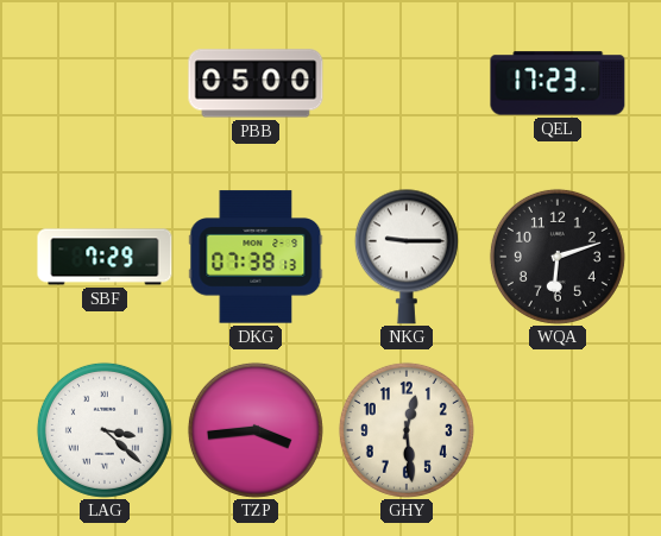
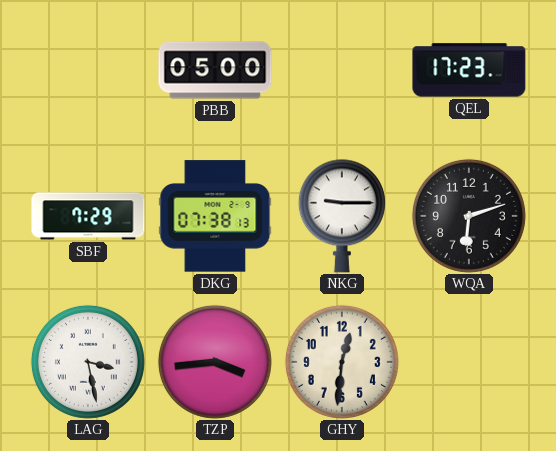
LAG: 3:22 -> 3:28
GHY: 12:29 -> 12:31
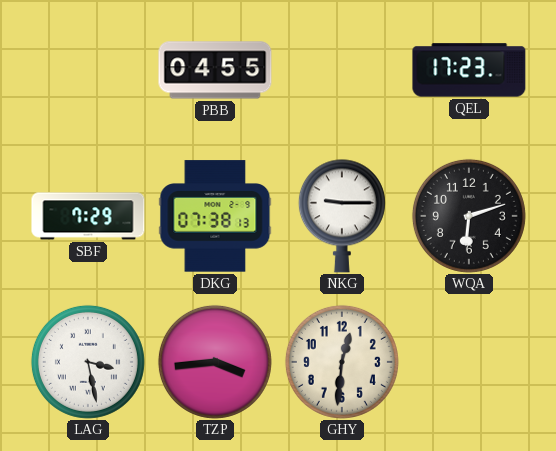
PBB: 05:00 -> 04:55
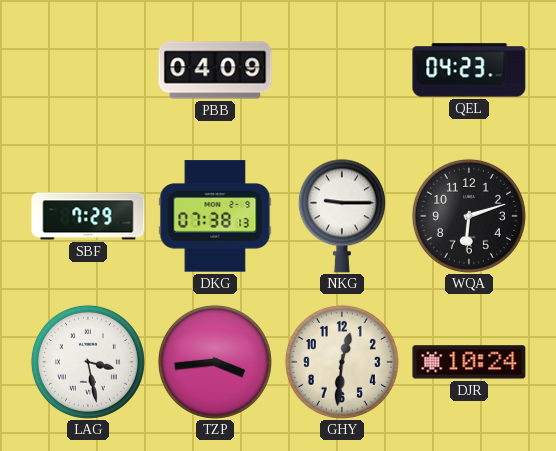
PBB: 04:55 -> 04:09
QEL: 17:23 -> 04:23
DJR: none -> 10:24
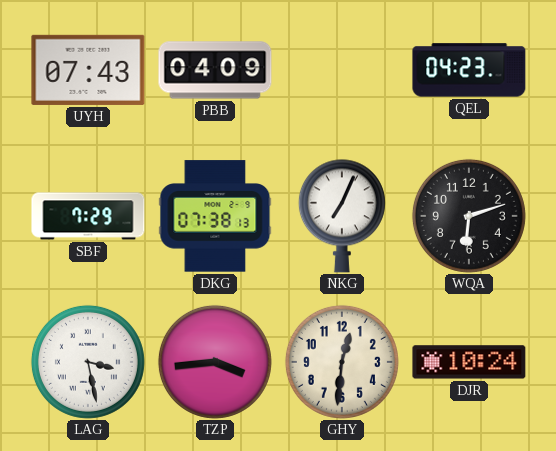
UYH: none -> 07:43
NKG: 9:15 -> 7:04
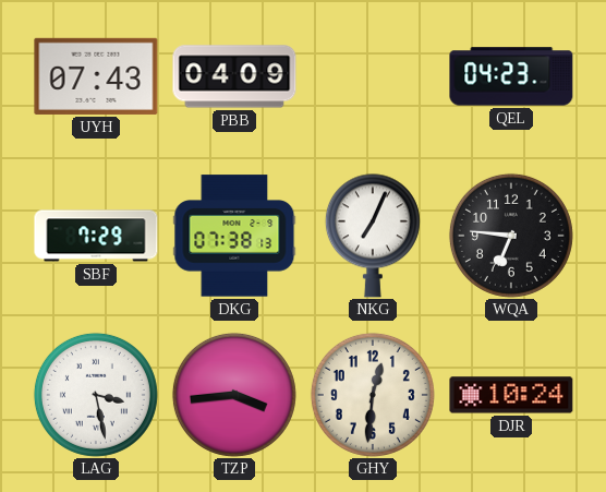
WQA: 6:12 -> 6:46
